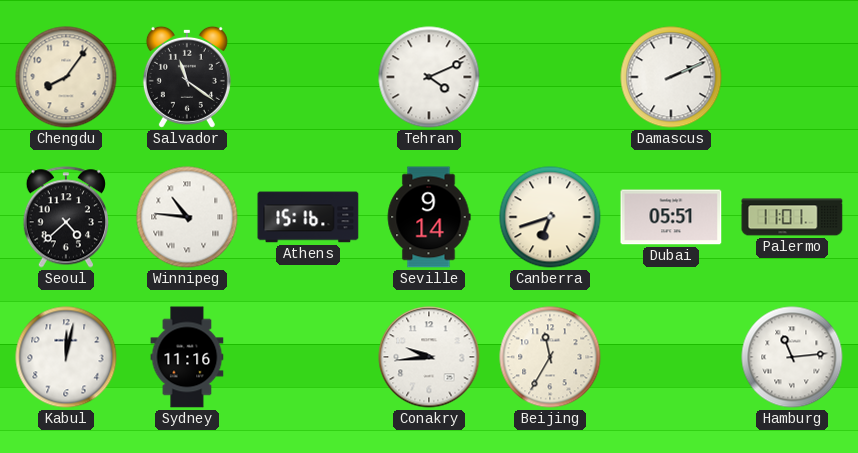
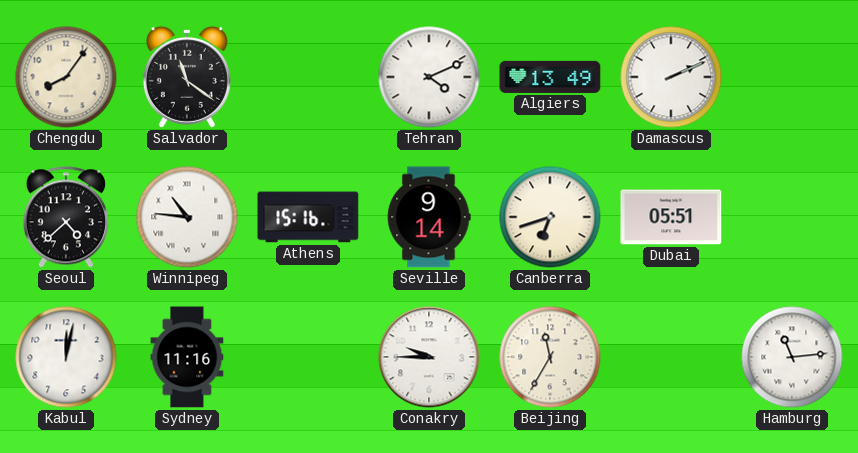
Algiers: none -> 13:49
Palermo: 11:01 -> none
Conakry: 9:44 -> 9:45
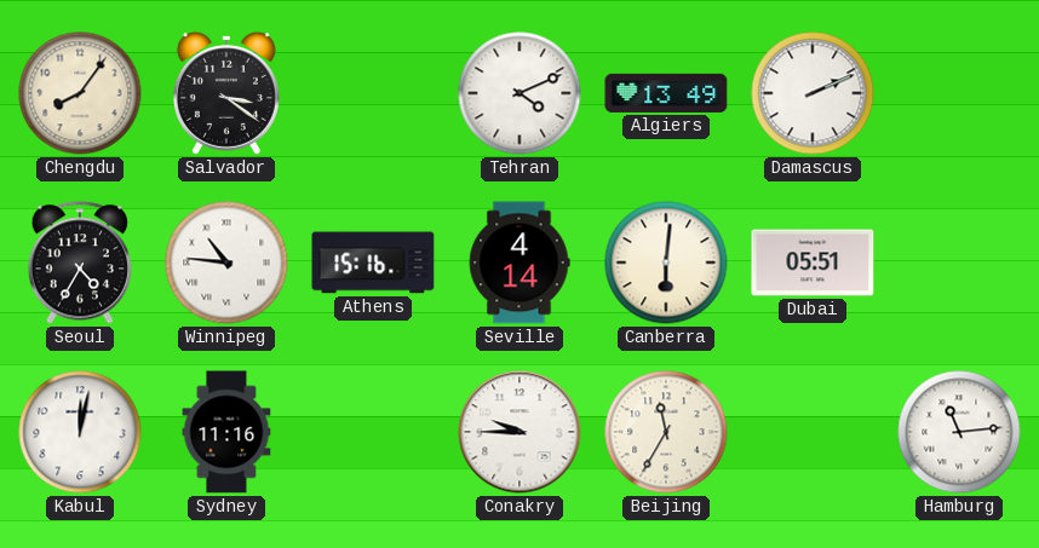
Salvador: 11:21 -> 3:21
Seoul: 4:38 -> 4:35
Seville: 9:14 -> 4:14
Canberra: 6:42 -> 6:01
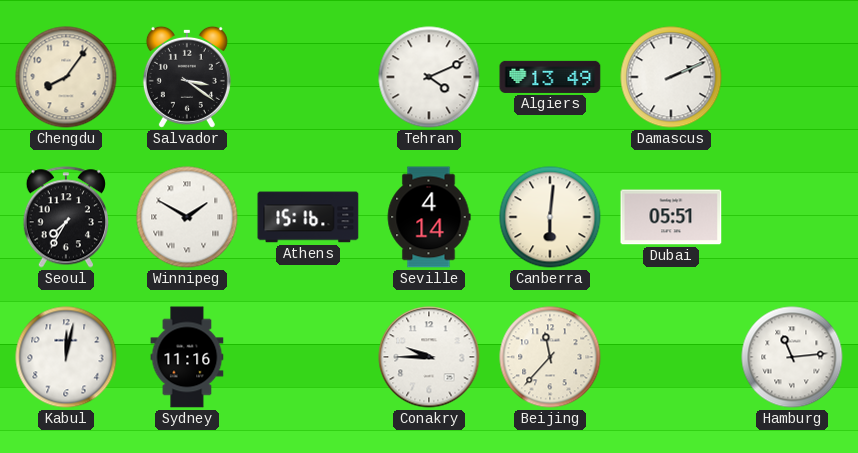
Seoul: 4:35 -> 7:35
Winnipeg: 10:46 -> 1:50
Beijing: 11:35 -> 11:37
